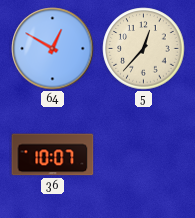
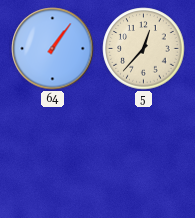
64: 12:50 -> 1:06
36: 10:07 -> none
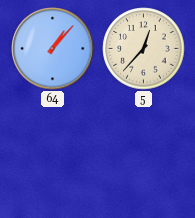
64: 1:06 -> 1:07
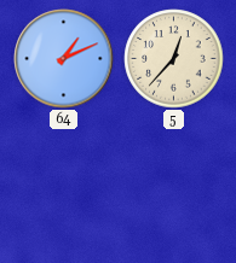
64: 1:07 -> 1:11
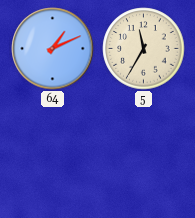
5: 12:37 -> 11:35
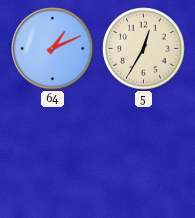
5: 11:35 -> 12:35
